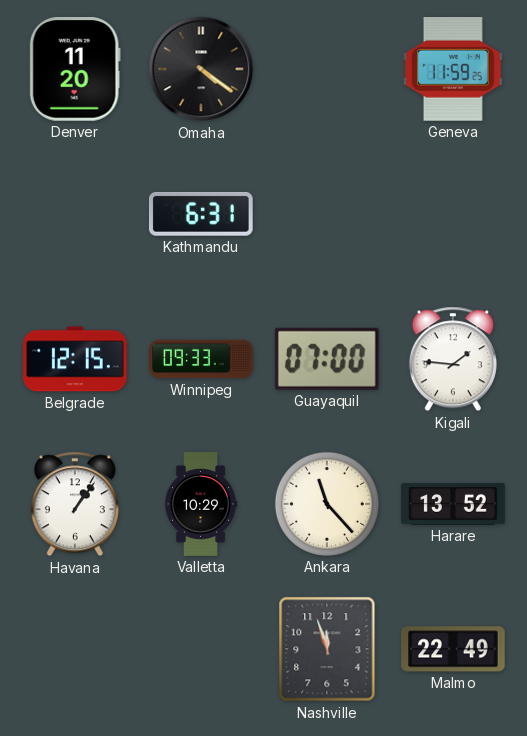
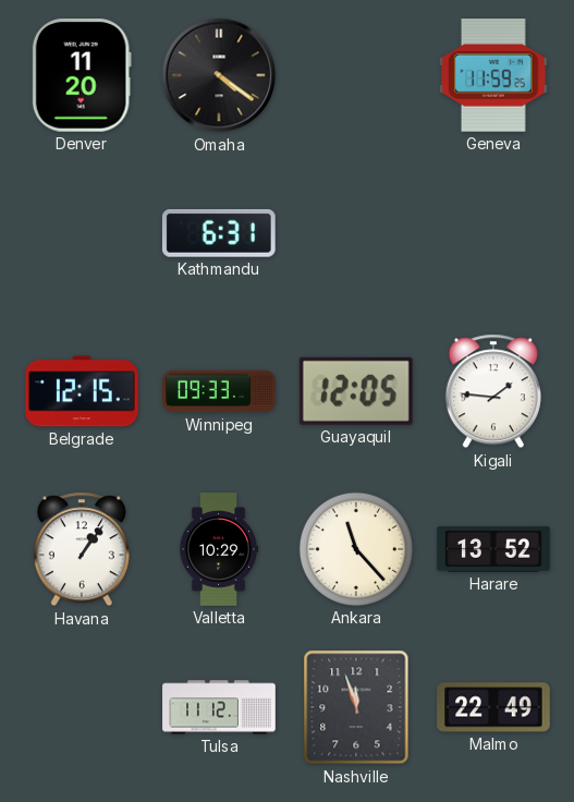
Guayaquil: 07:00 -> 12:05
Tulsa: none -> 11:12
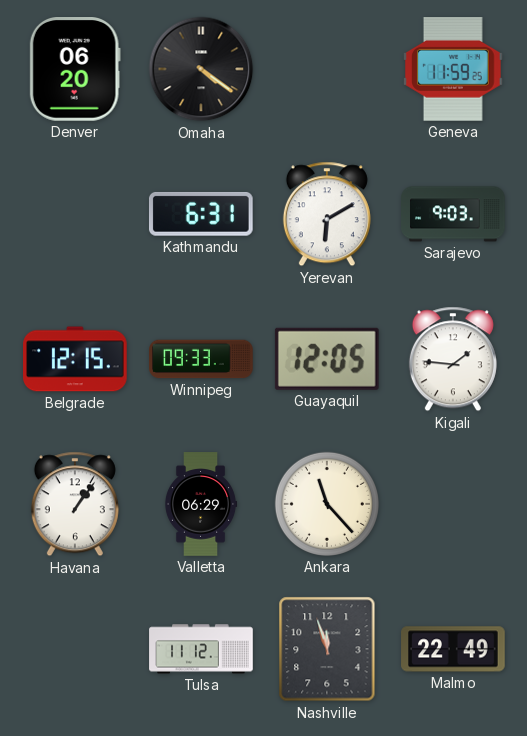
Denver: 11:20 -> 06:20
Yerevan: none -> 6:10
Sarajevo: none -> 9:03
Valletta: 10:29 -> 06:29
Harare: 13:52 -> none
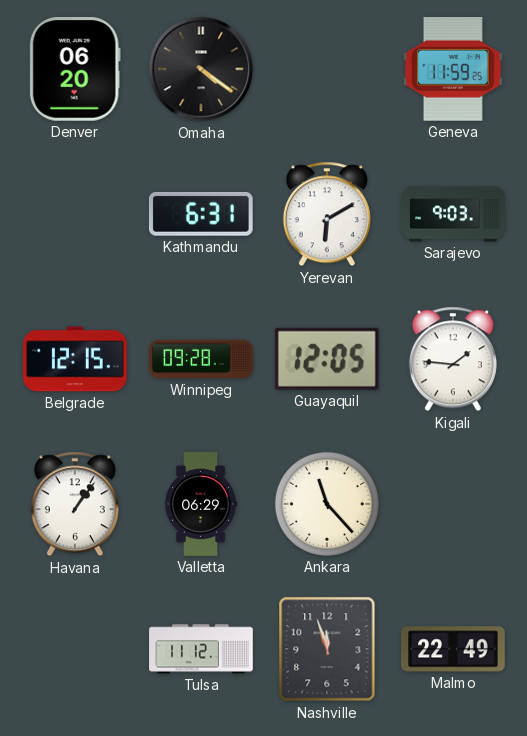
Winnipeg: 09:33 -> 09:28
